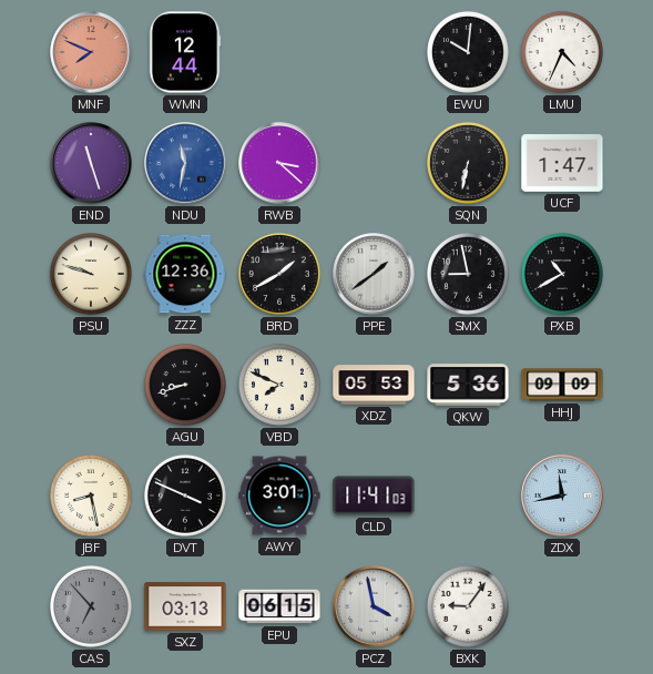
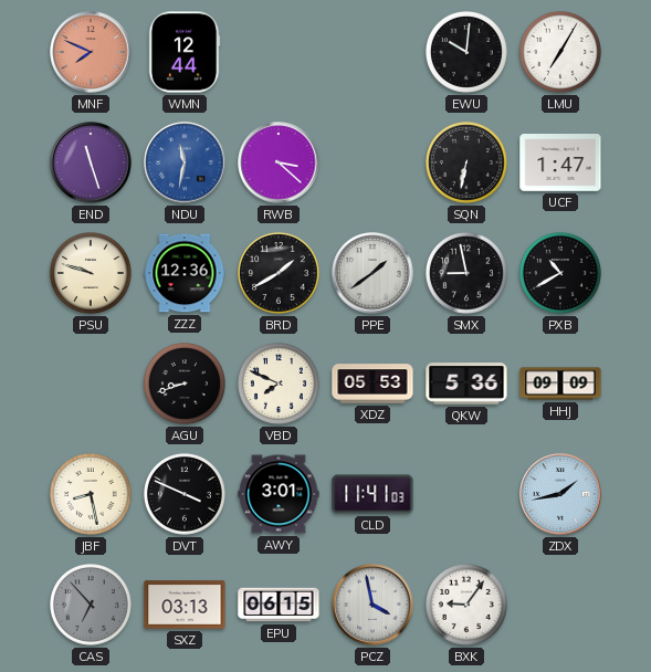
LMU: 4:34 -> 7:05
ZDX: 11:43 -> 1:43
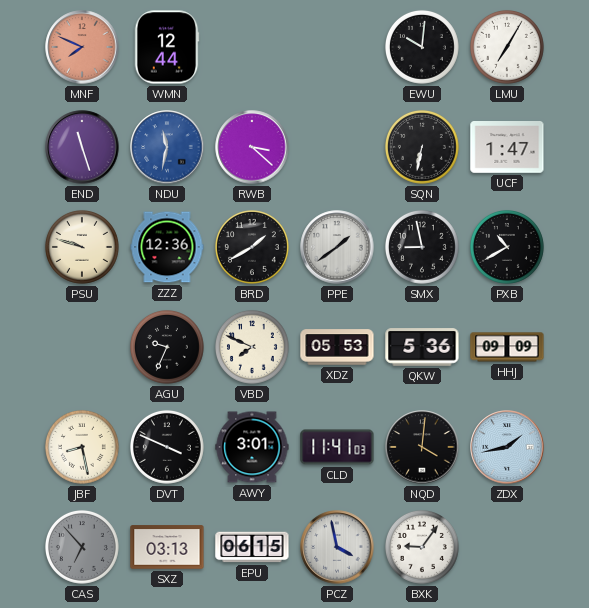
AGU: 8:42 -> 9:34
NQD: none -> 4:01
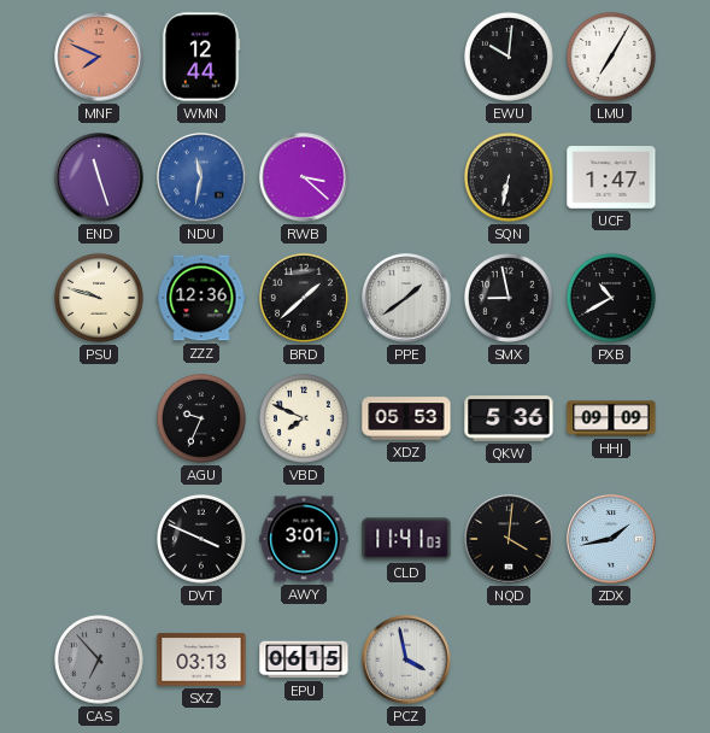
BRD: 1:40 -> 1:38
JBF: 8:28 -> none
BXK: 9:06 -> none
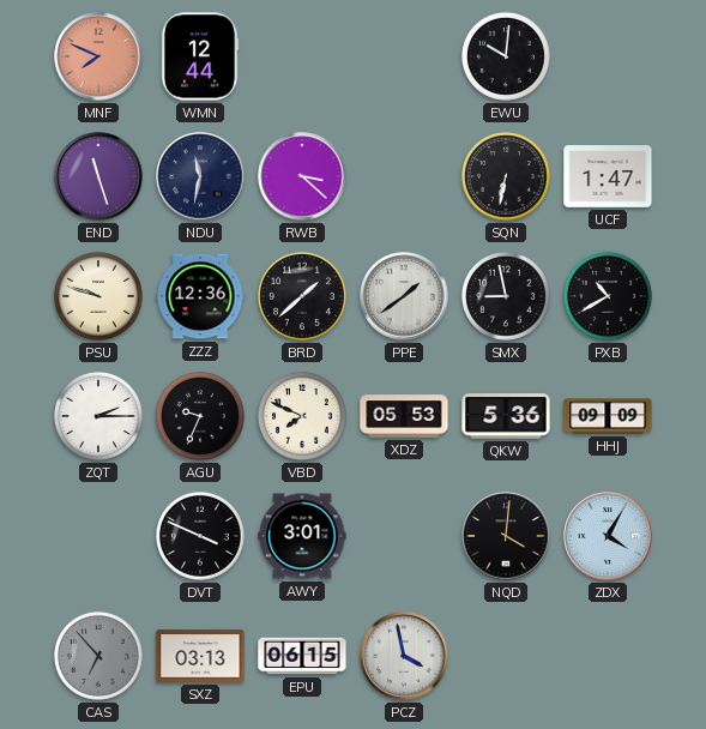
LMU: 7:05 -> none
NDU dial: blue -> navy
ZQT: none -> 2:15
CLD: 11:41 -> none
ZDX: 1:43 -> 4:05
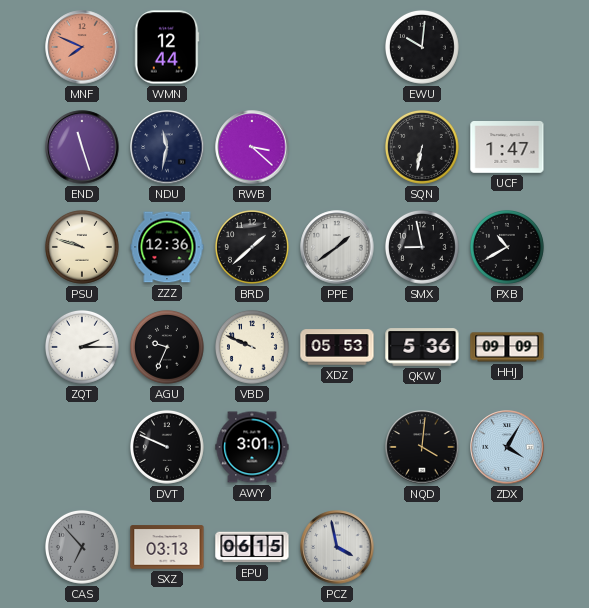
VBD: 7:49 -> 9:49
DVT: 3:49 -> 9:49
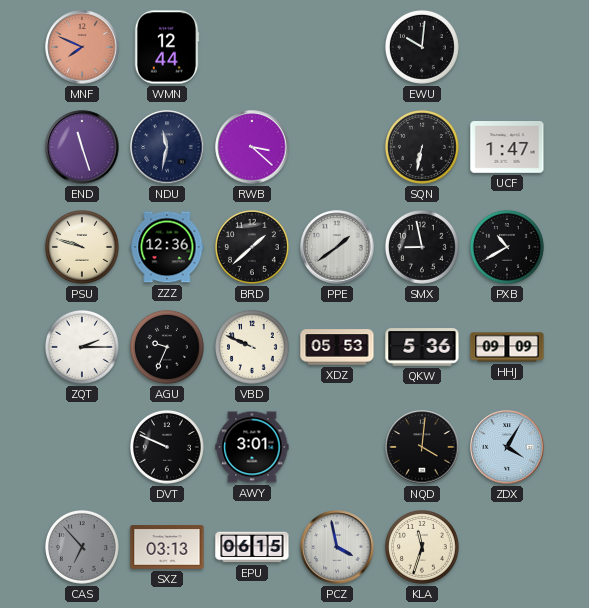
KLA: none -> 11:33
